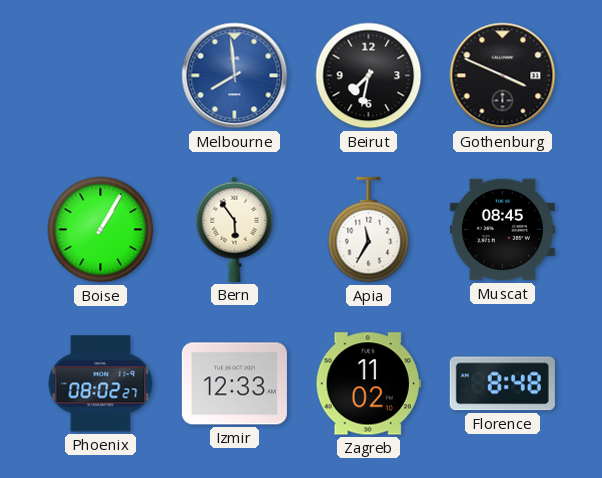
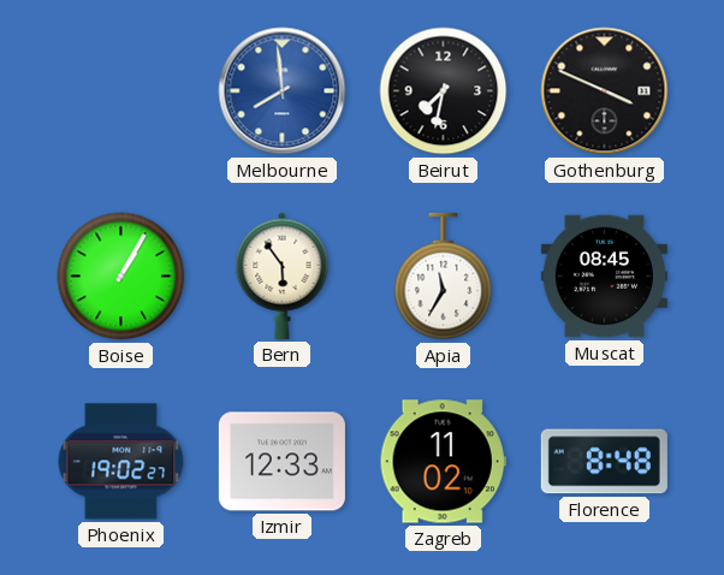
Phoenix: 08:02 -> 19:02
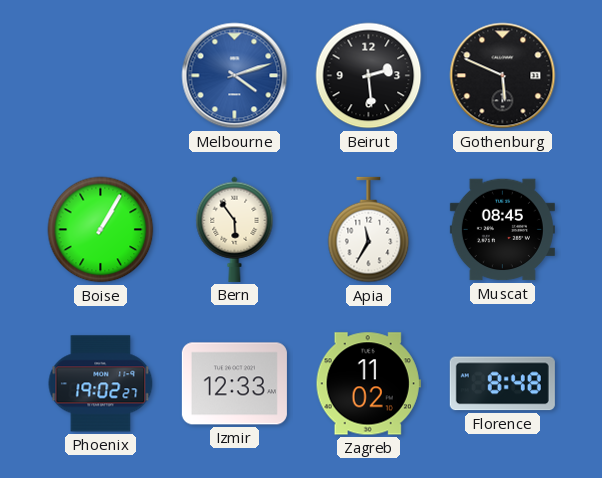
Melbourne: 7:59 -> 4:12
Beirut: 7:32 -> 2:29
Gothenburg: 3:49 -> 5:49
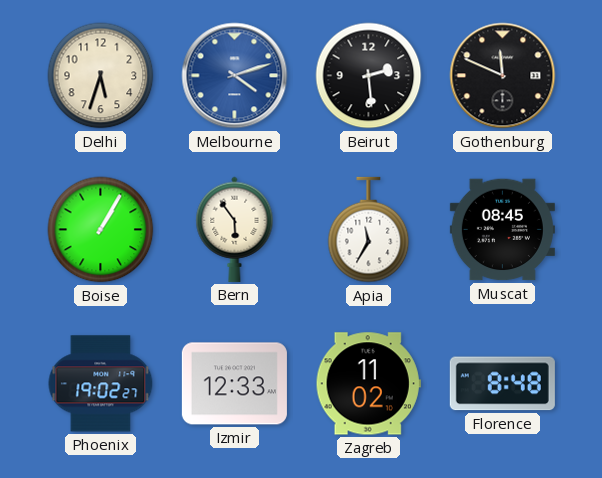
Delhi: none -> 5:33
Gothenburg: 5:49 -> 11:49
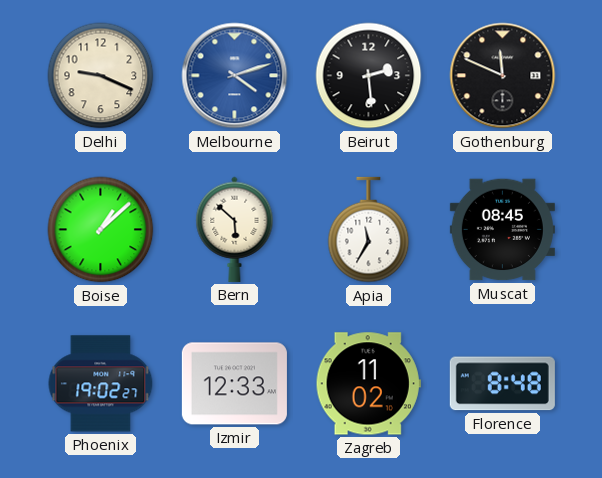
Delhi: 5:33 -> 9:19
Boise: 1:05 -> 1:08
Bern: 5:54 -> 5:52
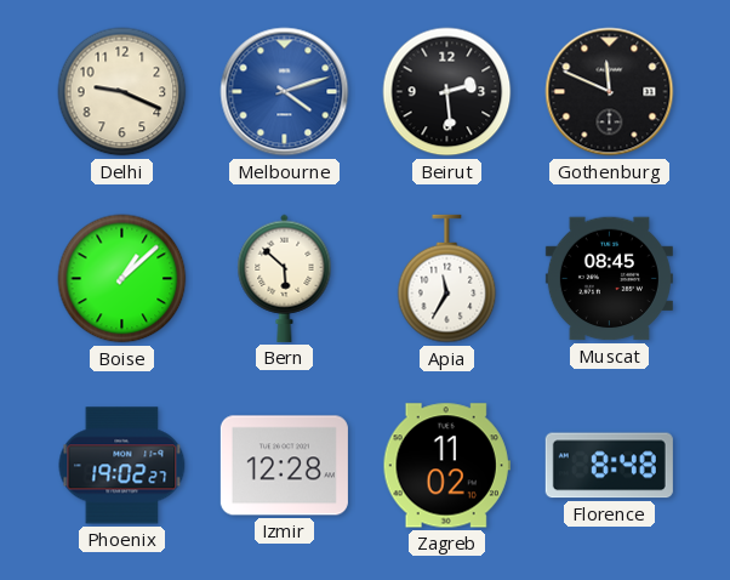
Izmir: 12:33 -> 12:28
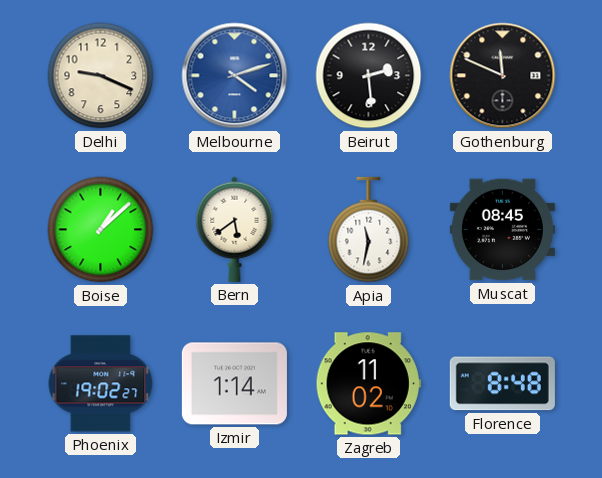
Bern: 5:52 -> 5:39
Apia: 11:35 -> 11:32
Izmir: 12:28 -> 1:14
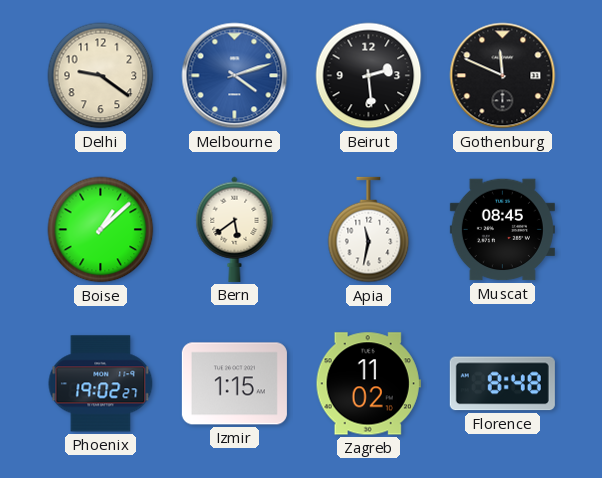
Delhi: 9:19 -> 9:21
Izmir: 1:14 -> 1:15
